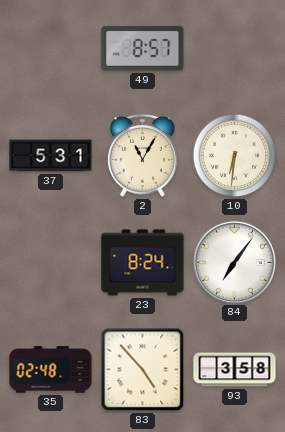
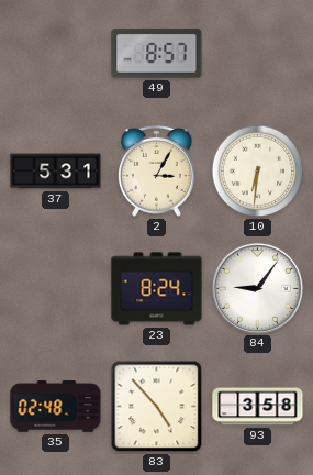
2: 11:05 -> 3:05
84: 7:06 -> 9:06
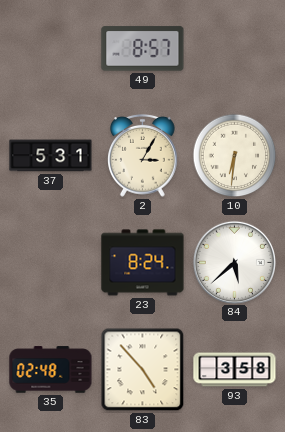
84: 9:06 -> 5:38
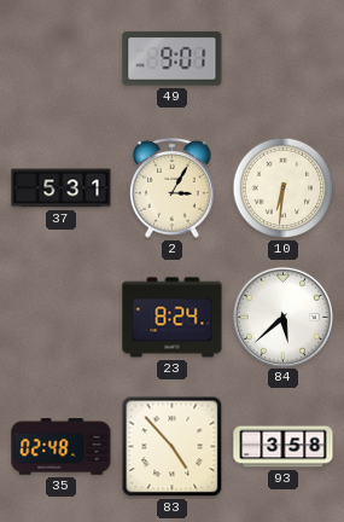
49: 8:57 -> 9:01
